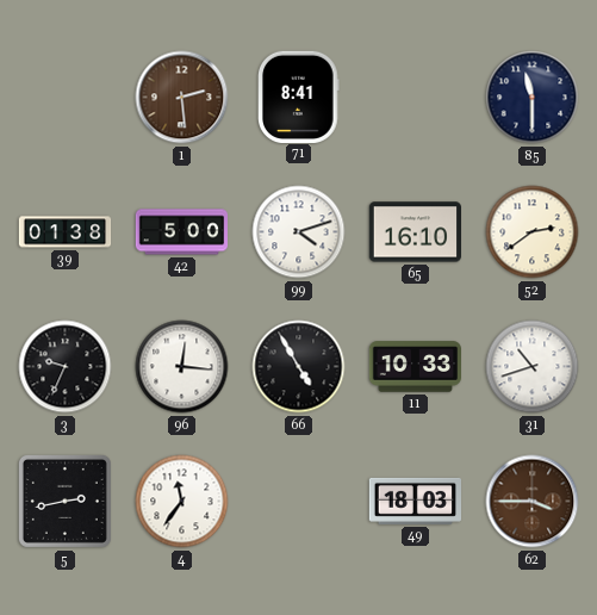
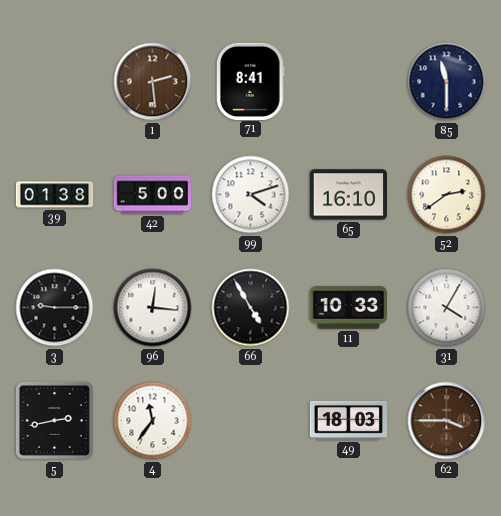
3: 9:34 -> 9:15
31: 10:42 -> 4:05
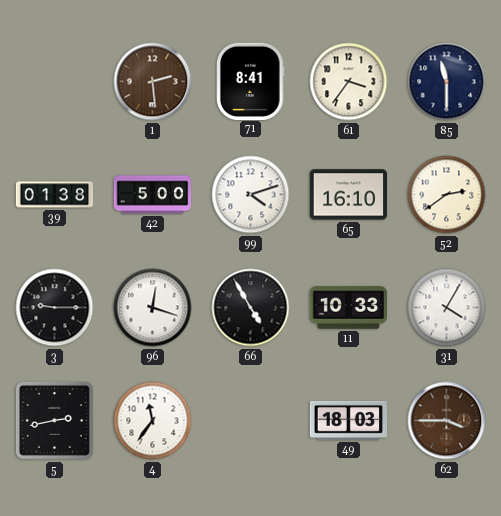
61: none -> 3:36
96: 12:16 -> 12:18
